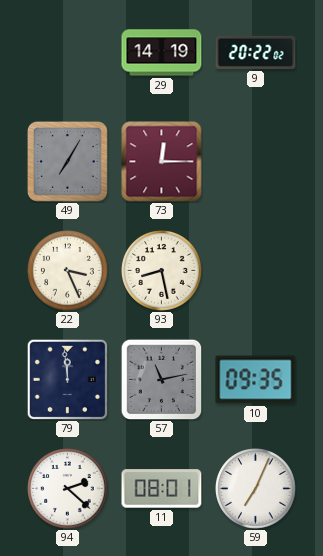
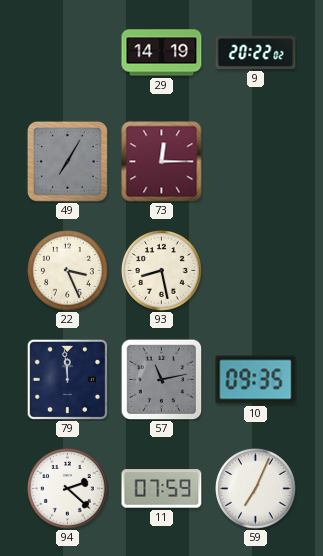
11: 08:01 -> 07:59
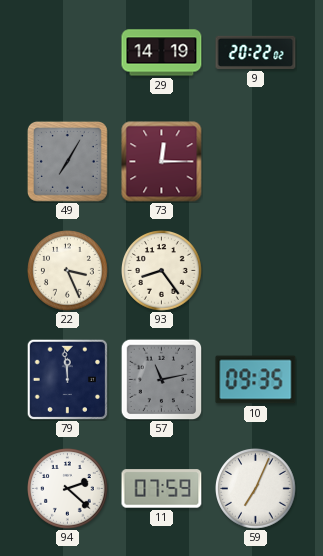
93: 8:28 -> 8:24
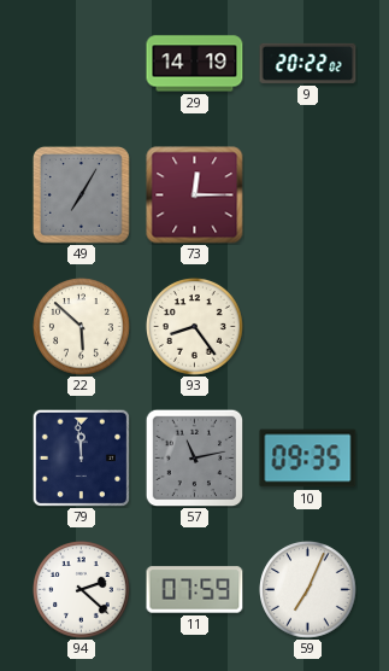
22: 3:26 -> 5:52
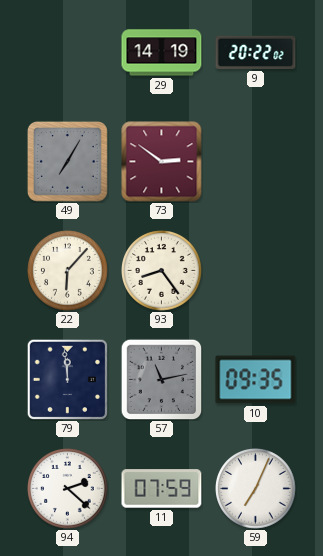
73: 12:15 -> 2:51
22: 5:52 -> 6:07
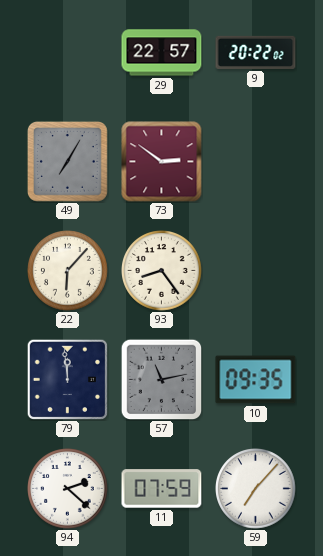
29: 14:19 -> 22:57
59: 7:04 -> 7:07
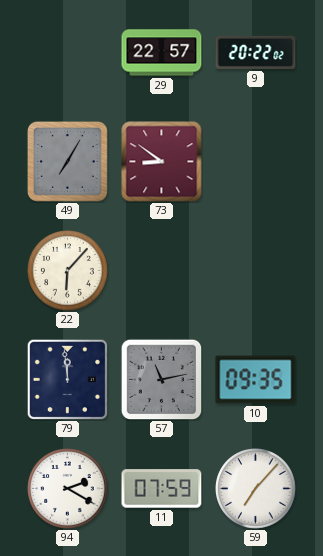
73: 2:51 -> 8:51
93: 8:24 -> none
94: 2:22 -> 2:20
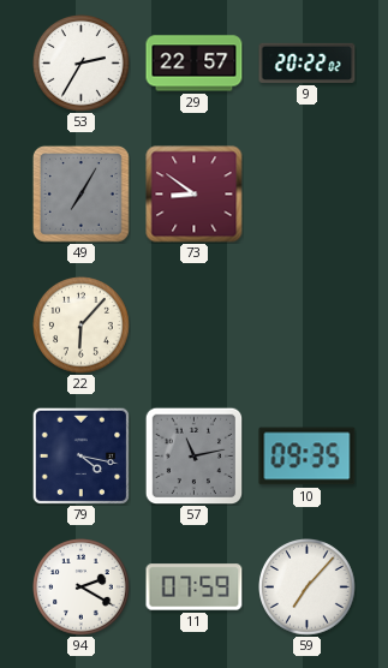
53: none -> 2:35
79: 11:59 -> 4:17
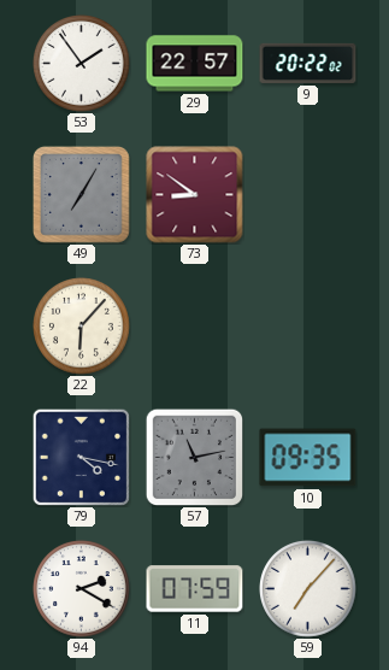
53: 2:35 -> 1:54
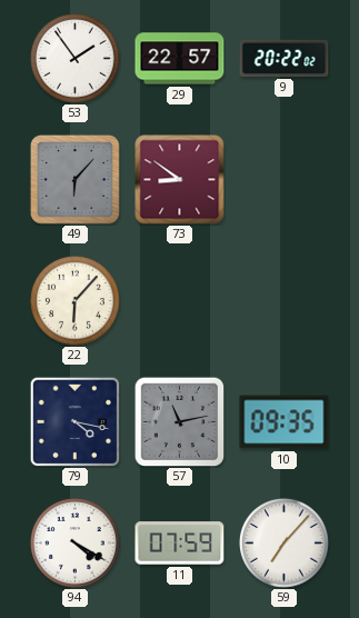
49: 7:05 -> 6:07
94: 2:20 -> 4:20
